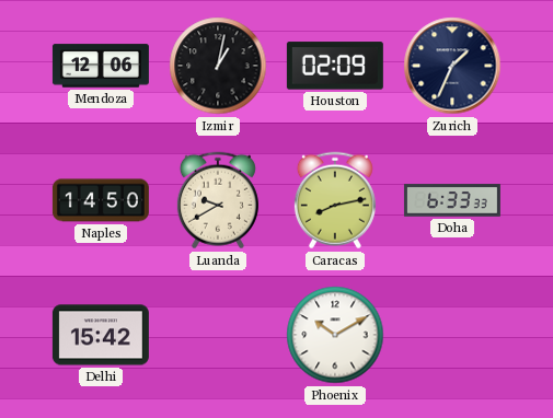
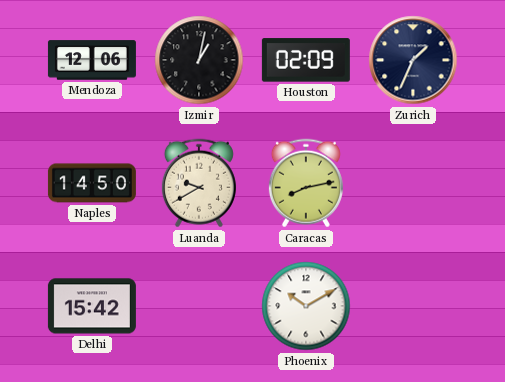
Doha: 6:33 -> none
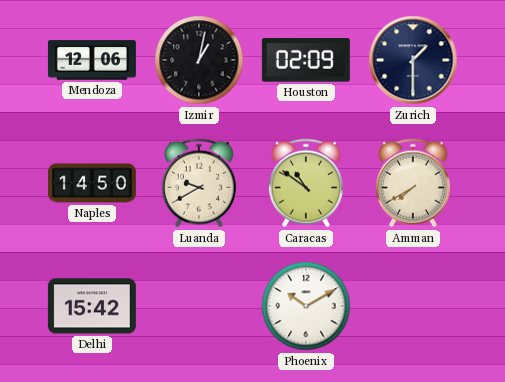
Zurich: 1:34 -> 1:30
Caracas: 8:13 -> 10:51
Amman: none -> 7:40
